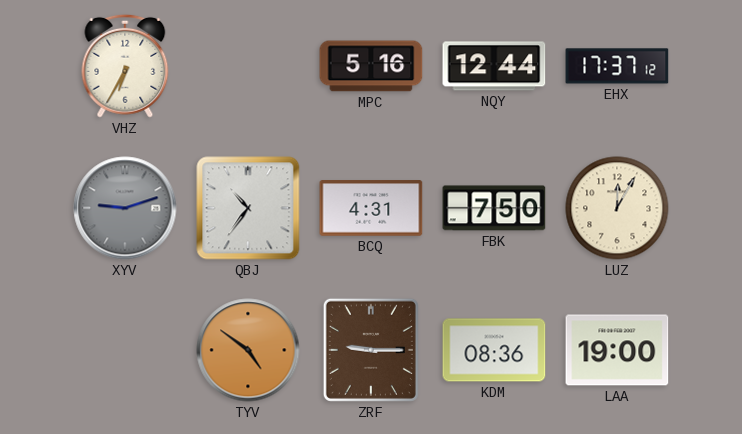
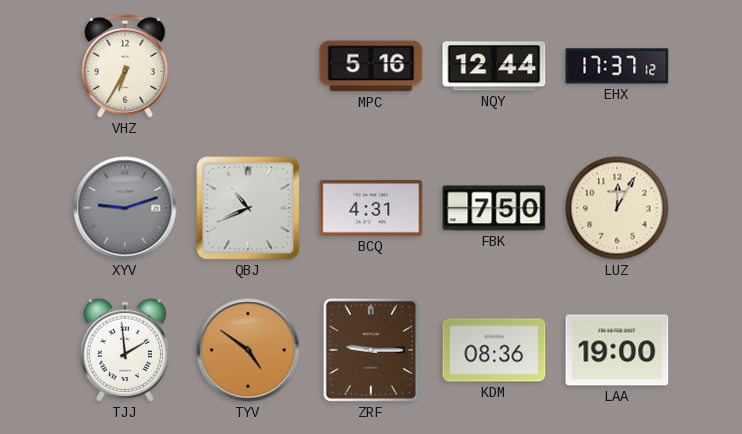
QBJ: 10:36 -> 10:41
TJJ: none -> 1:59
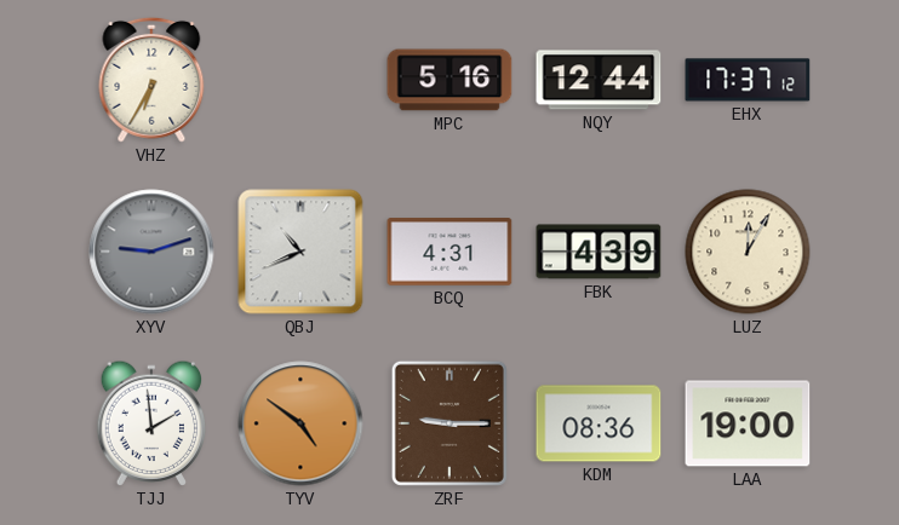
FBK: 7:50 -> 4:39
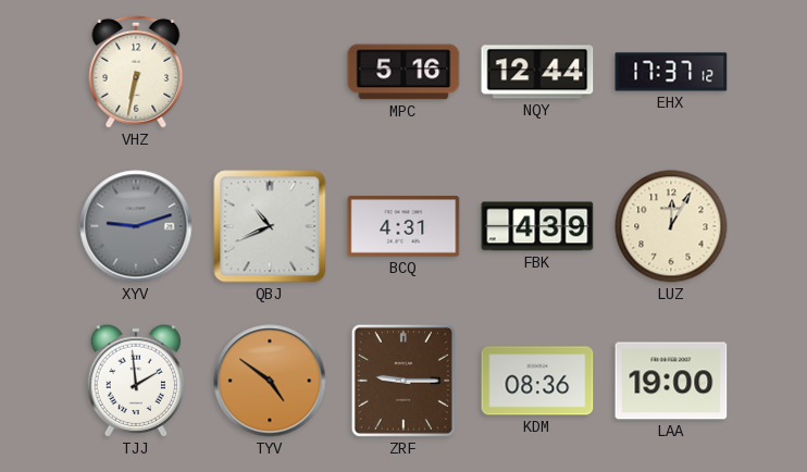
VHZ: 6:35 -> 6:32
